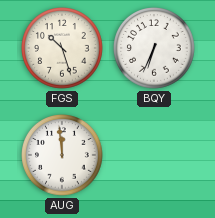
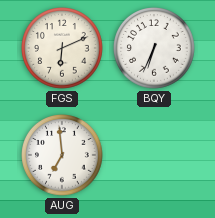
FGS: 10:27 -> 6:11
AUG: 11:59 -> 6:59
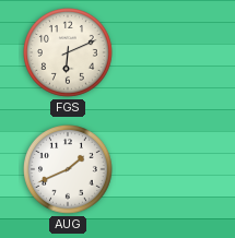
BQY: 6:34 -> none
AUG: 6:59 -> 1:41
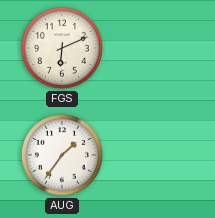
AUG: 1:41 -> 1:36
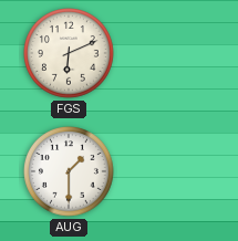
AUG: 1:36 -> 1:30
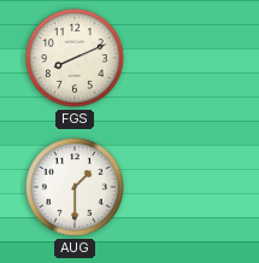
FGS: 6:11 -> 8:11
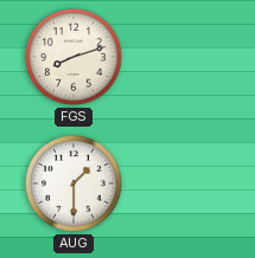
FGS: 8:11 -> 8:12
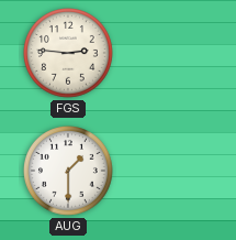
FGS: 8:12 -> 2:46
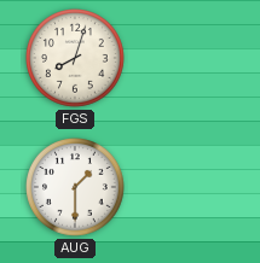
FGS: 2:46 -> 8:03
